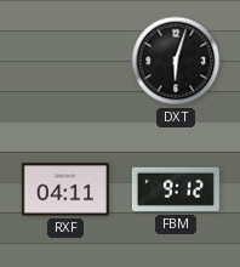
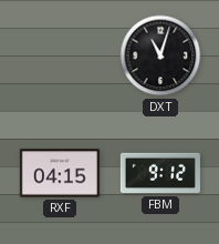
DXT: 6:03 -> 11:03
RXF: 04:11 -> 04:15
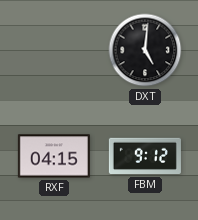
DXT: 11:03 -> 5:01
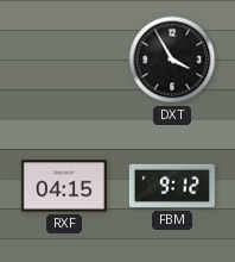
DXT: 5:01 -> 3:55
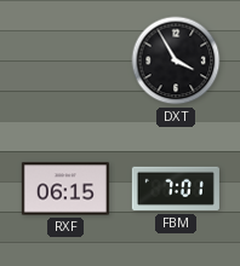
RXF: 04:15 -> 06:15
FBM: 9:12 -> 7:01
